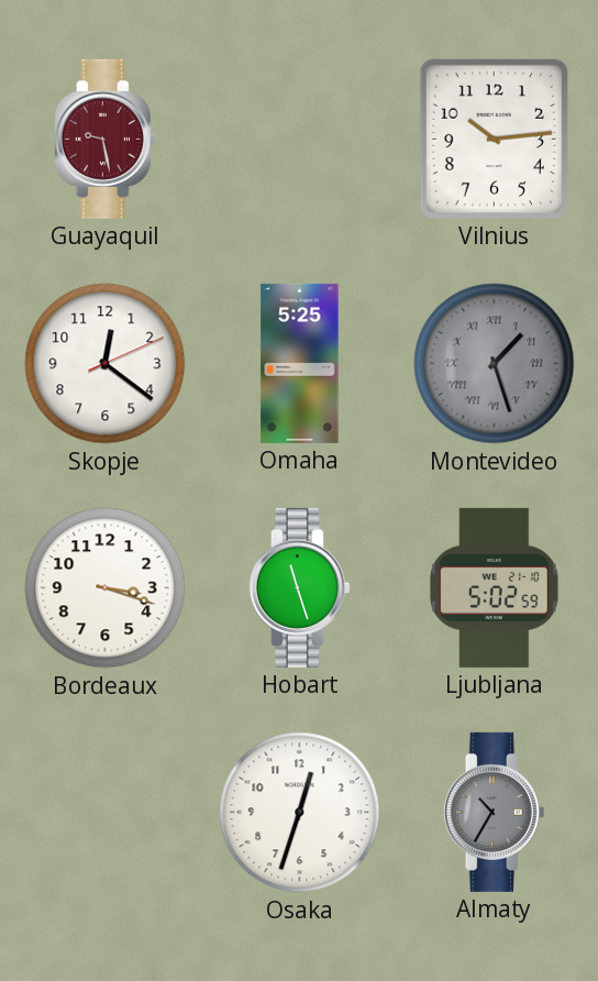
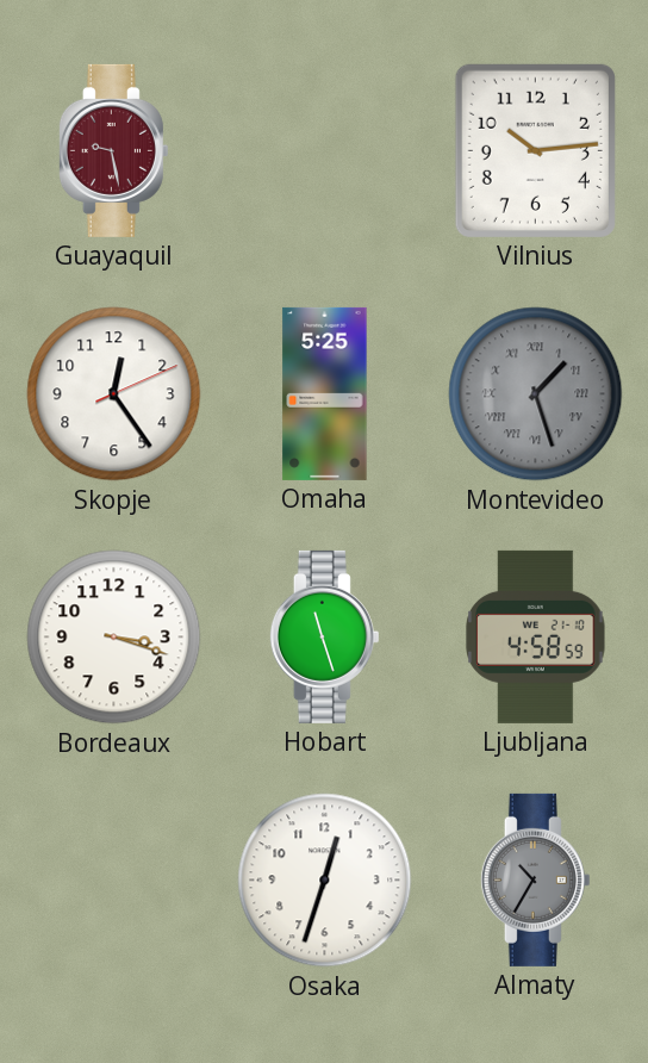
Skopje: 12:21 -> 12:24
Ljubljana: 5:02 -> 4:58
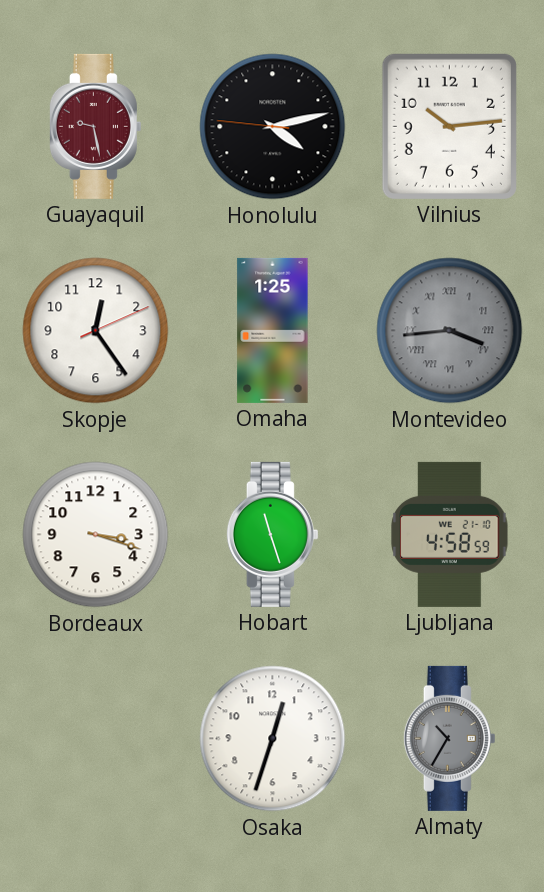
Honolulu: none -> 4:12
Omaha: 5:25 -> 1:25
Montevideo: 1:27 -> 3:44
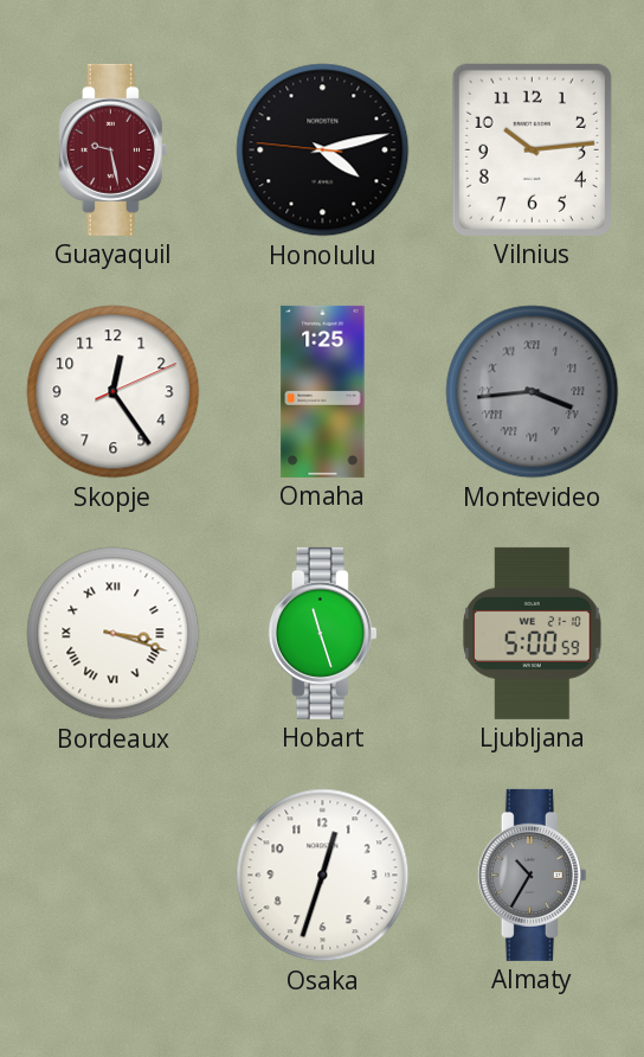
Bordeaux numerals: Arabic -> Roman
Ljubljana: 4:58 -> 5:00
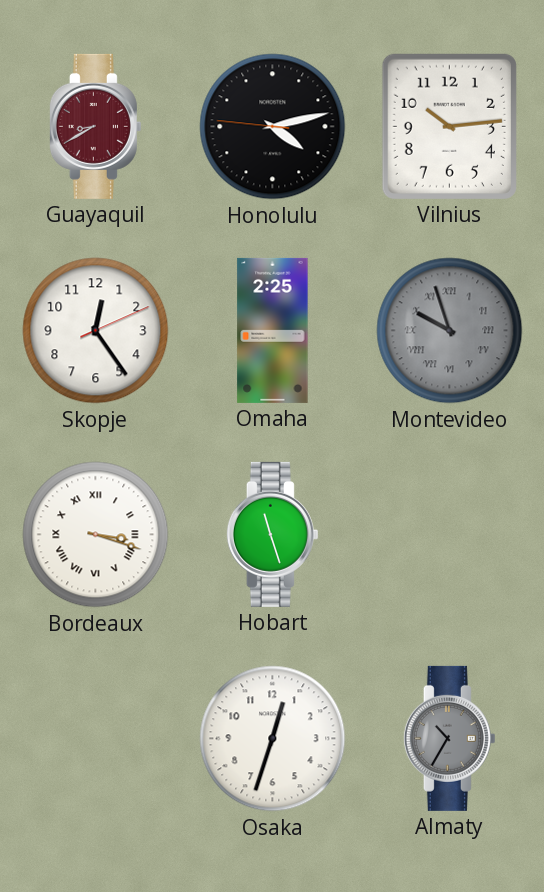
Guayaquil: 9:28 -> 8:40
Omaha: 1:25 -> 2:25
Montevideo: 3:44 -> 9:57
Ljubljana: 5:00 -> none
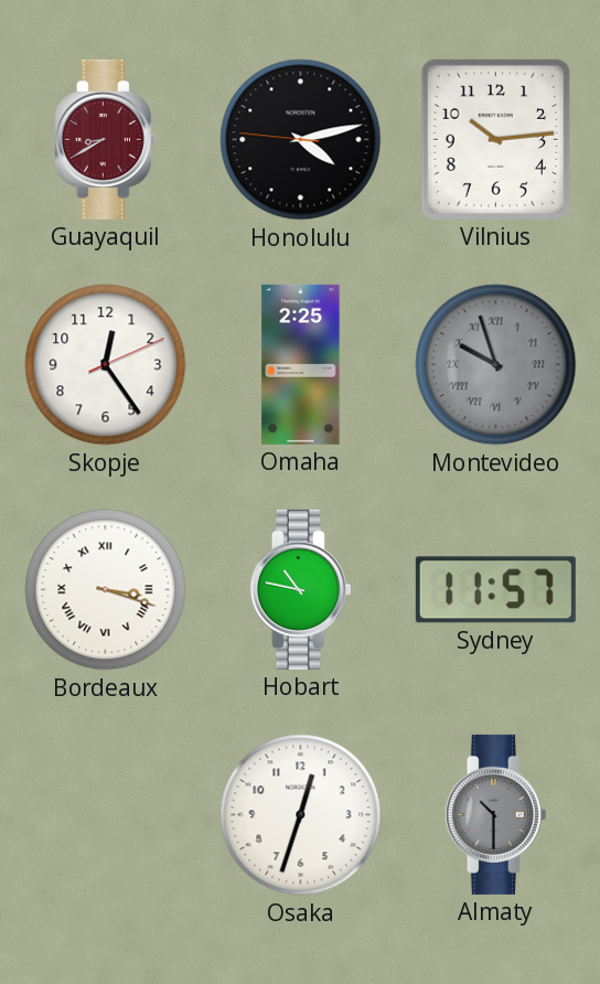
Hobart: 11:27 -> 10:47
Sydney: none -> 11:57
Almaty: 10:35 -> 10:30
